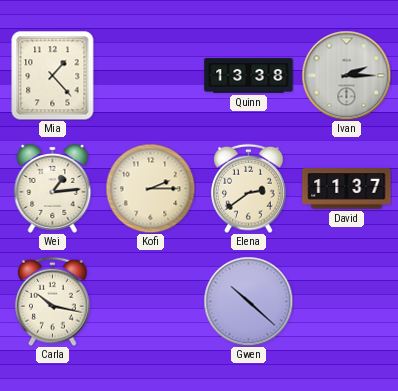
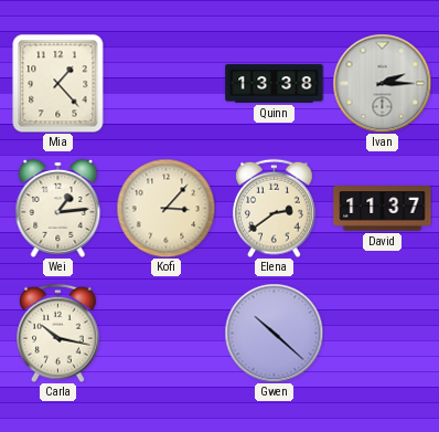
Kofi: 2:15 -> 3:07
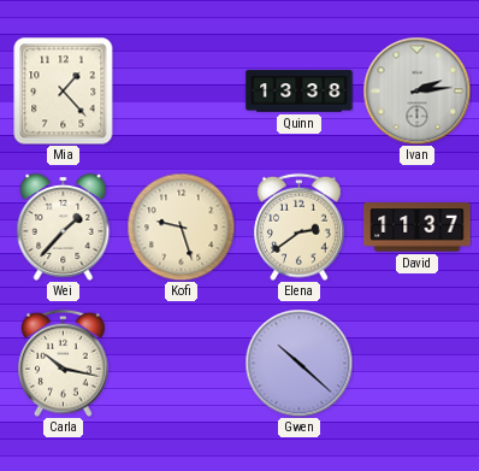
Ivan: 2:15 -> 2:14
Wei: 1:14 -> 1:37
Kofi: 3:07 -> 9:27
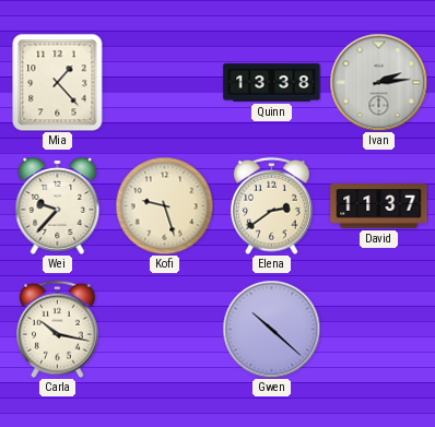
Wei: 1:37 -> 9:37
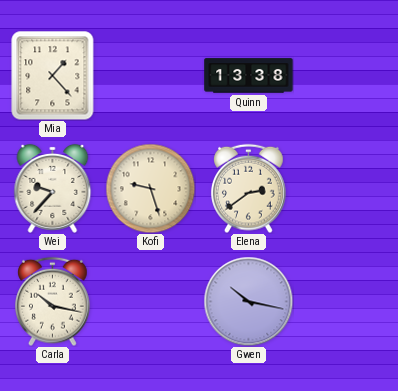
Ivan: 2:14 -> none
David: 11:37 -> none
Gwen: 10:22 -> 10:17
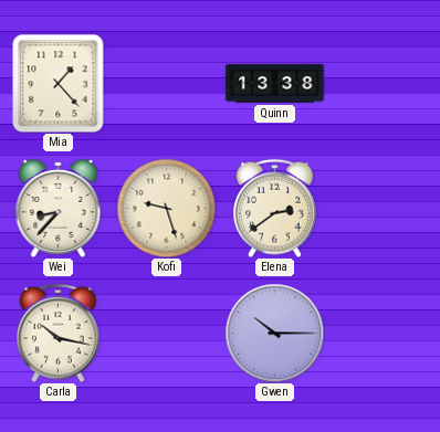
Wei: 9:37 -> 8:37
Gwen: 10:17 -> 10:15
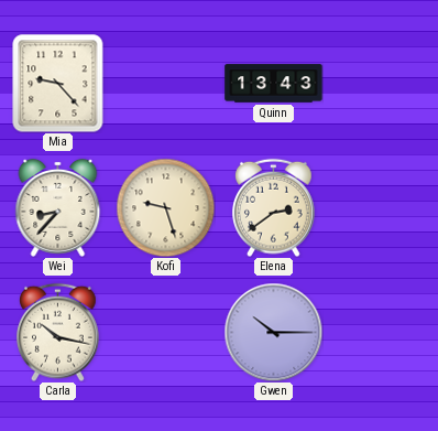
Mia: 1:23 -> 9:23
Quinn: 13:38 -> 13:43
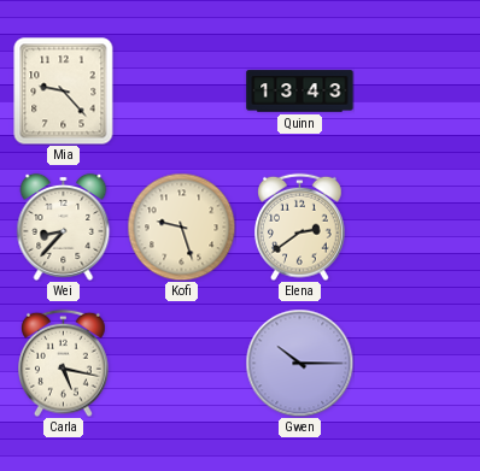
Carla: 10:17 -> 5:17
